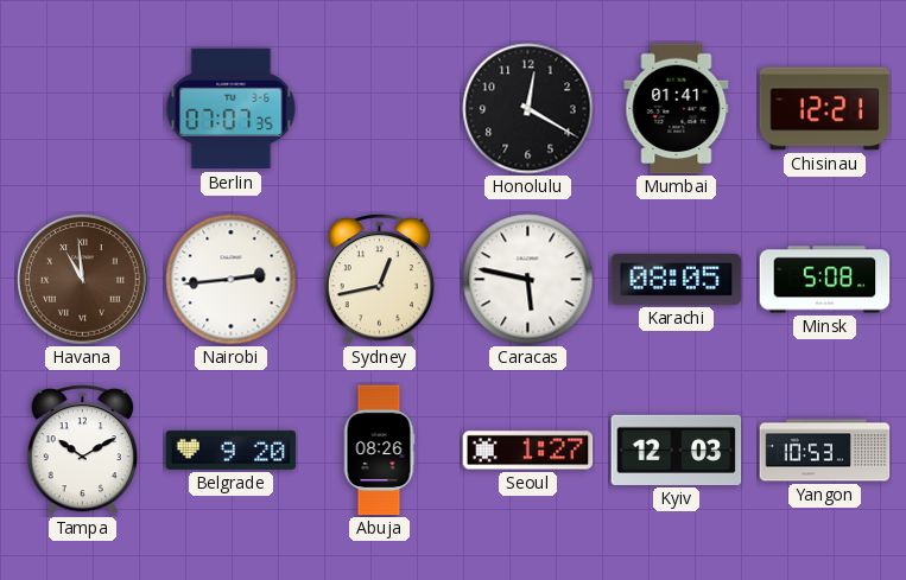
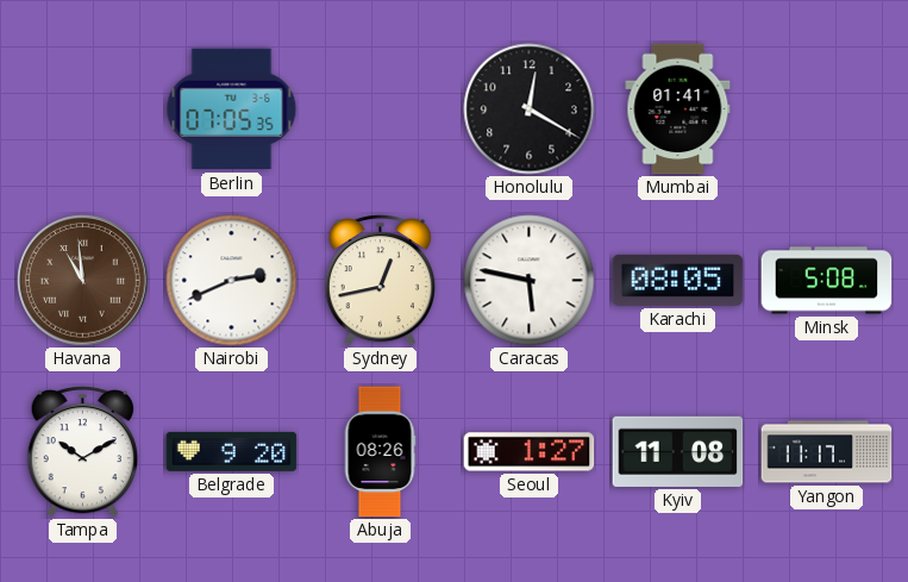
Berlin: 07:07 -> 07:05
Chisinau: 12:21 -> none
Nairobi: 2:44 -> 2:41
Kyiv: 12:03 -> 11:08
Yangon: 10:53 -> 11:17
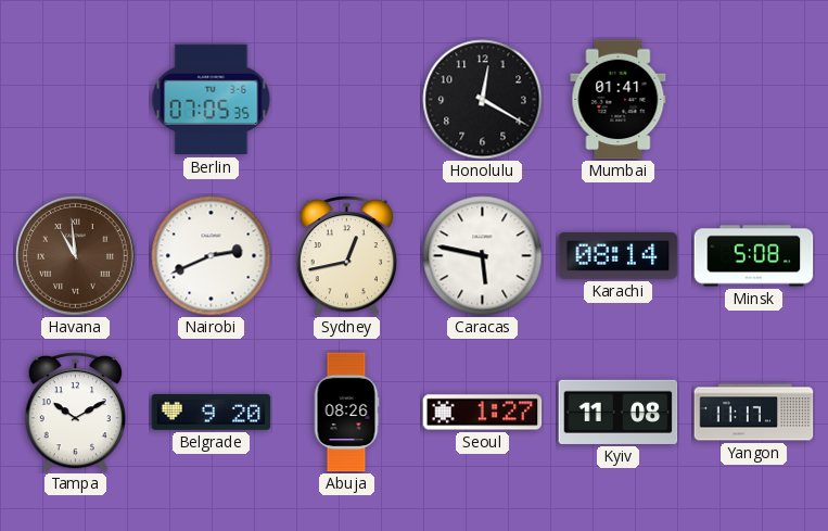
Karachi: 08:05 -> 08:14
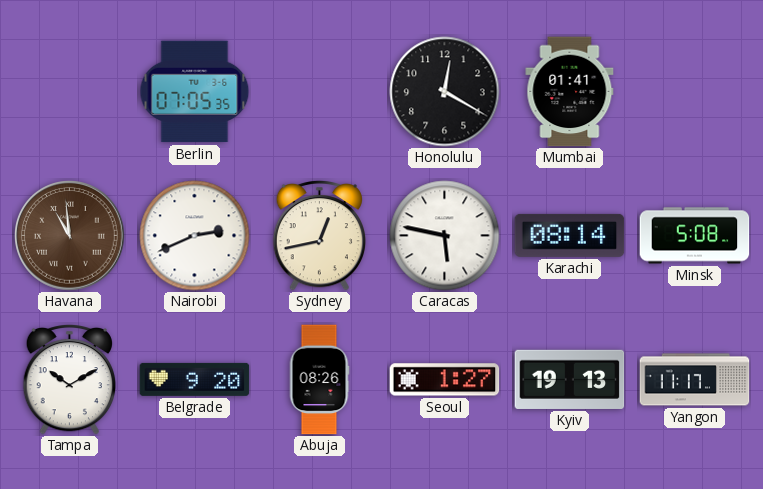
Kyiv: 11:08 -> 19:13
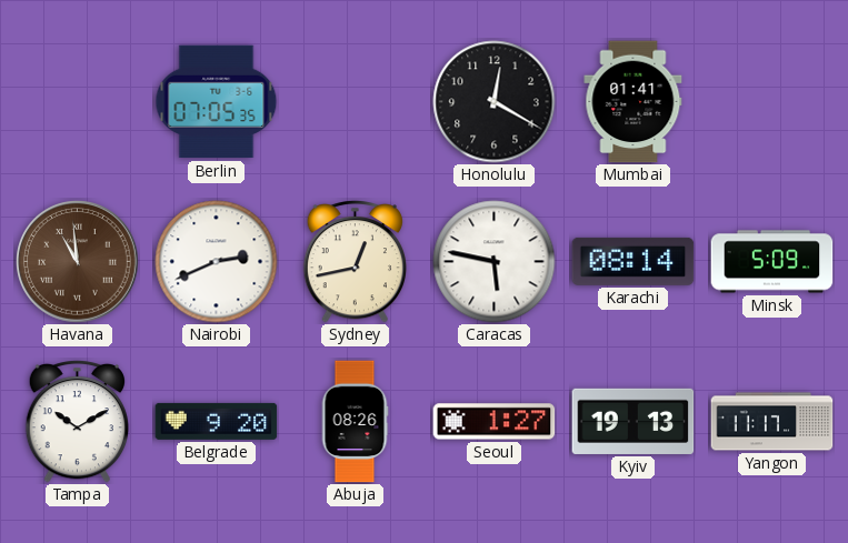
Minsk: 5:08 -> 5:09
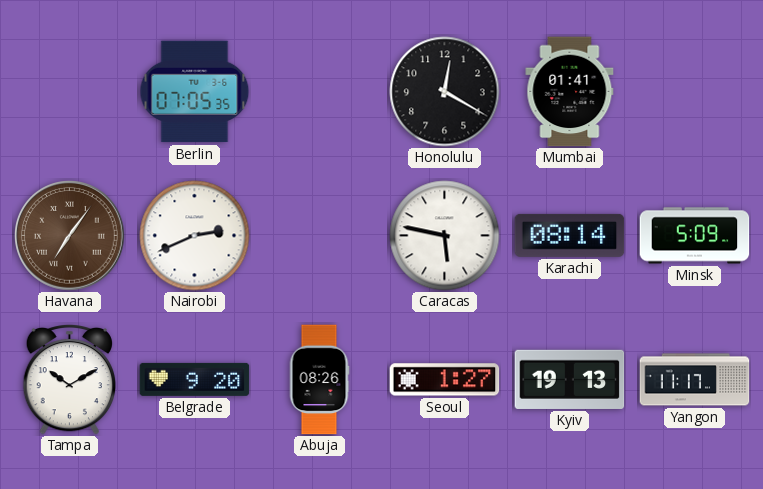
Havana: 10:59 -> 7:06
Sydney: 12:43 -> none
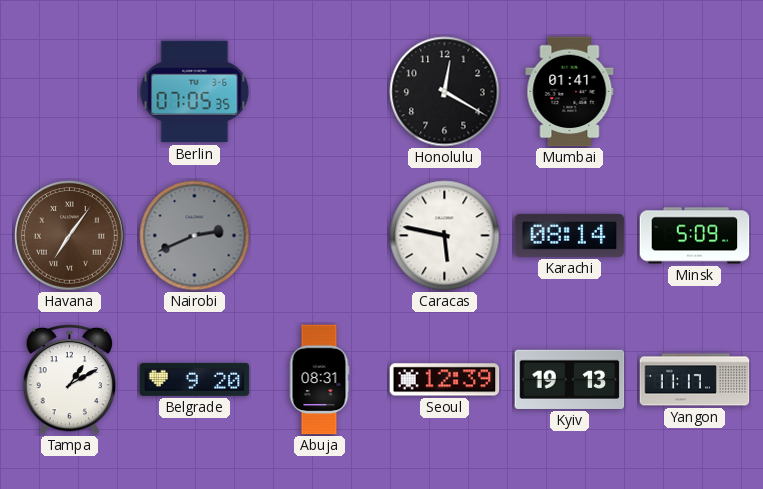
Nairobi dial: white -> grey
Tampa: 10:10 -> 1:10
Abuja: 08:26 -> 08:31
Seoul: 1:27 -> 12:39
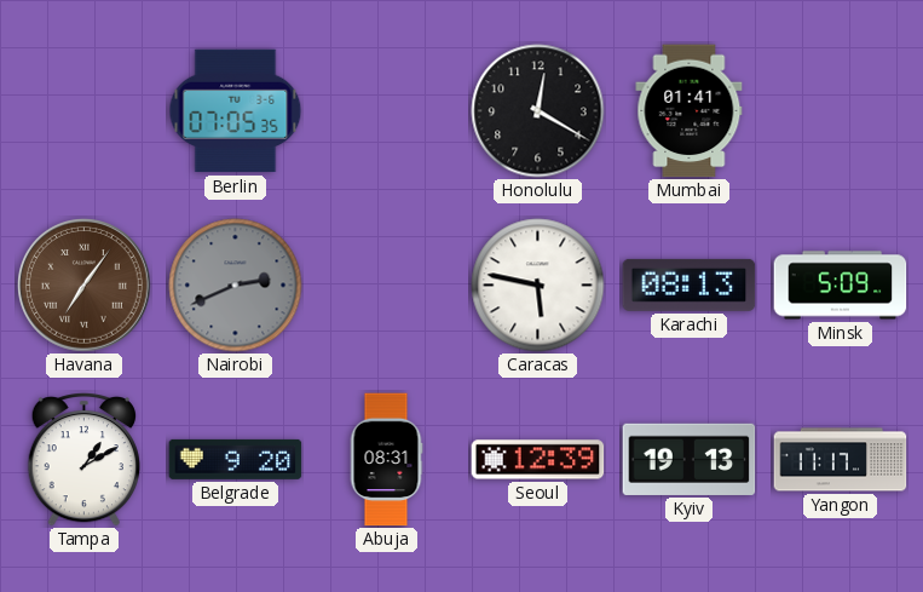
Karachi: 08:14 -> 08:13
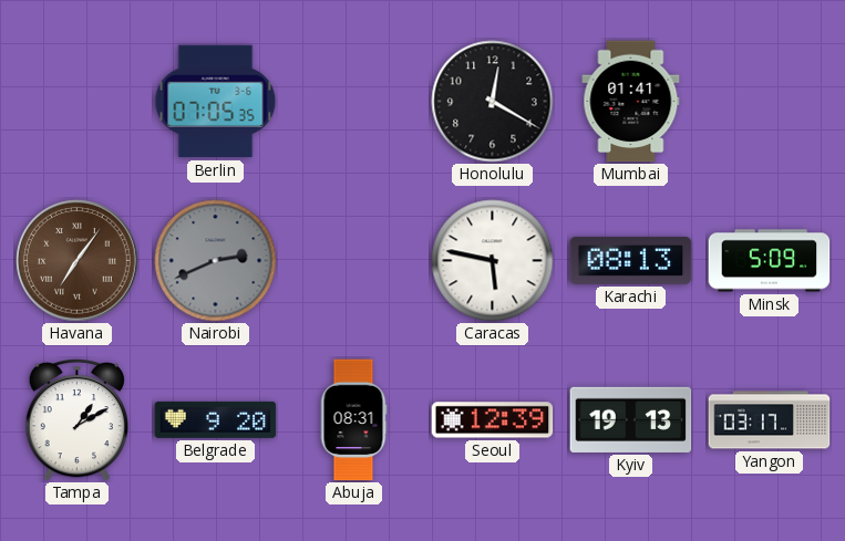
Yangon: 11:17 -> 03:17
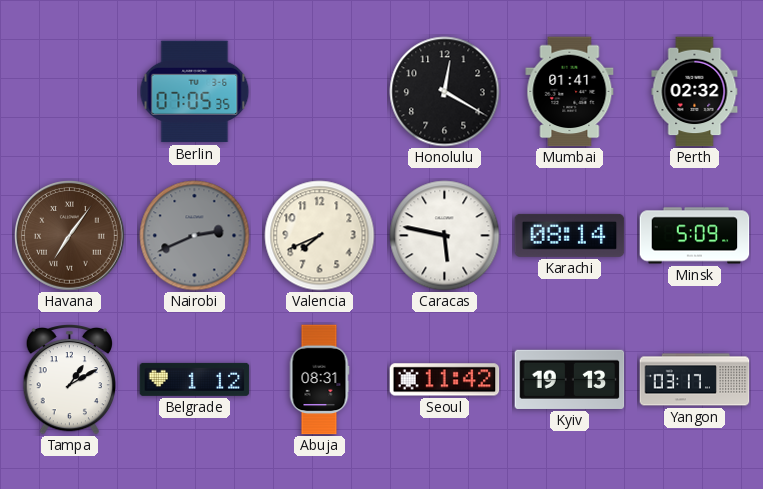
Perth: none -> 02:32
Valencia: none -> 7:41
Karachi: 08:13 -> 08:14
Belgrade: 9:20 -> 1:12
Seoul: 12:39 -> 11:42
